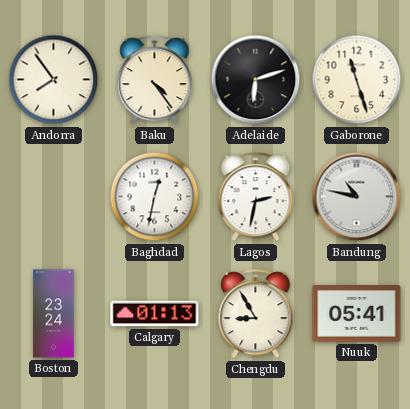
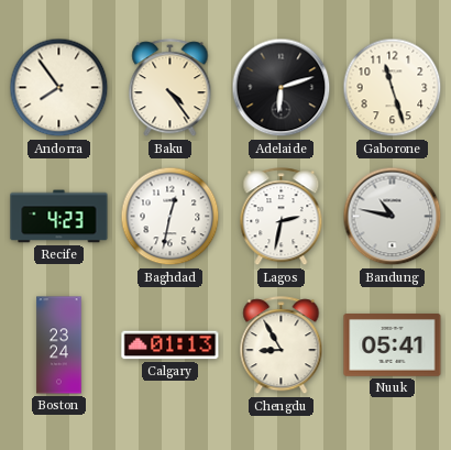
Recife: none -> 4:23
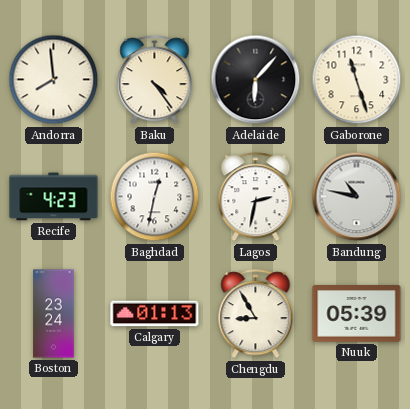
Andorra: 7:54 -> 7:59
Adelaide: 6:12 -> 6:07
Nuuk: 05:41 -> 05:39
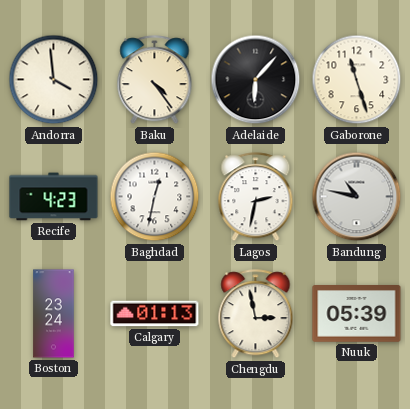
Andorra: 7:59 -> 3:59
Chengdu: 8:55 -> 2:58
